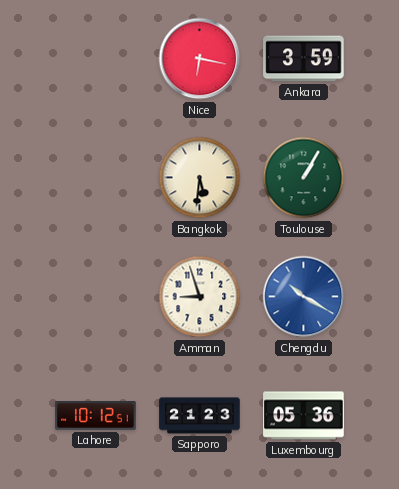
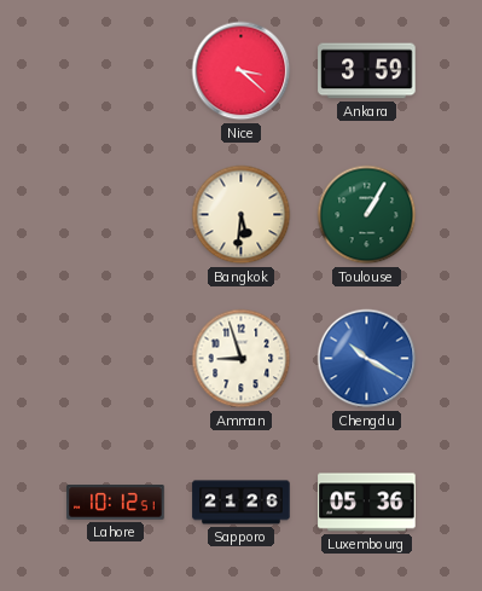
Nice: 6:17 -> 3:22
Sapporo: 21:23 -> 21:26
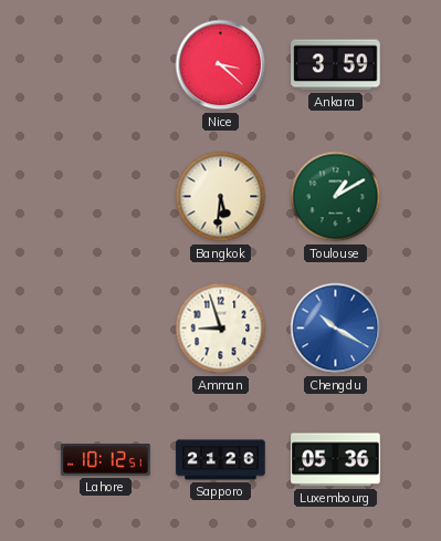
Toulouse: 1:05 -> 1:10
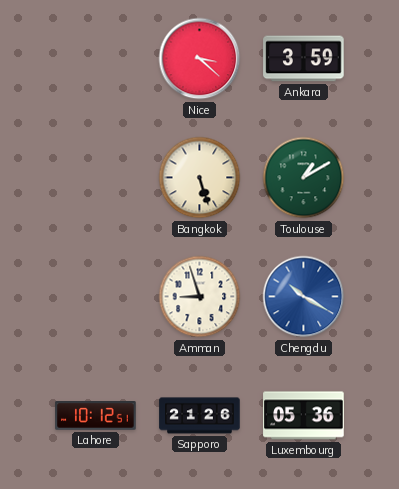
Bangkok: 5:31 -> 5:27
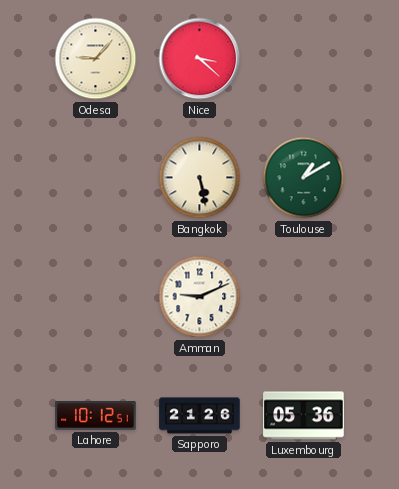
Odesa: none -> 9:07
Ankara: 3:59 -> none
Bangkok: 5:27 -> 5:28
Amman: 8:57 -> 9:11
Chengdu: 10:20 -> none
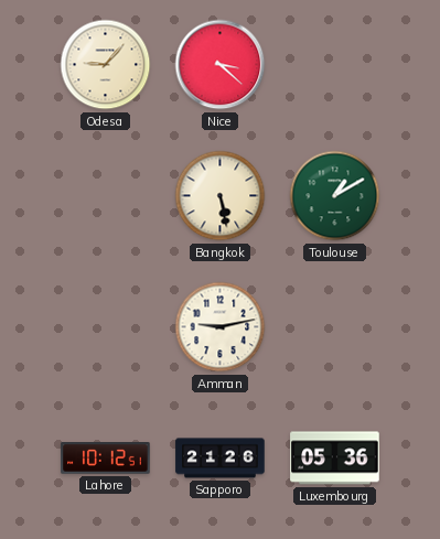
Amman: 9:11 -> 9:13
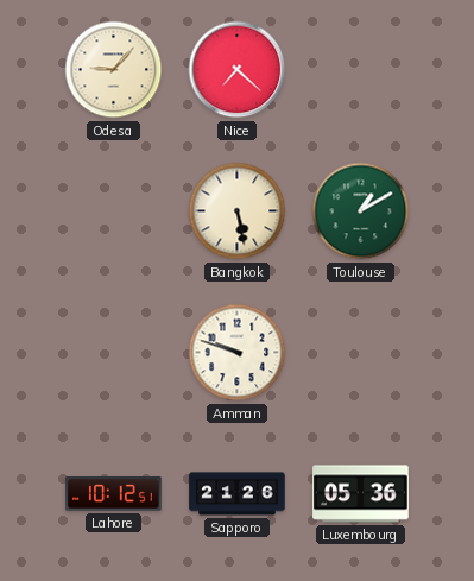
Nice: 3:22 -> 7:22
Amman: 9:13 -> 9:48
